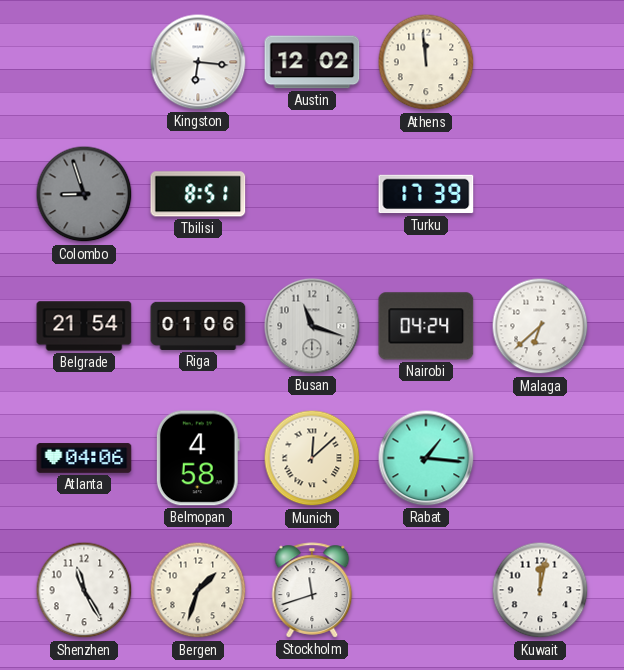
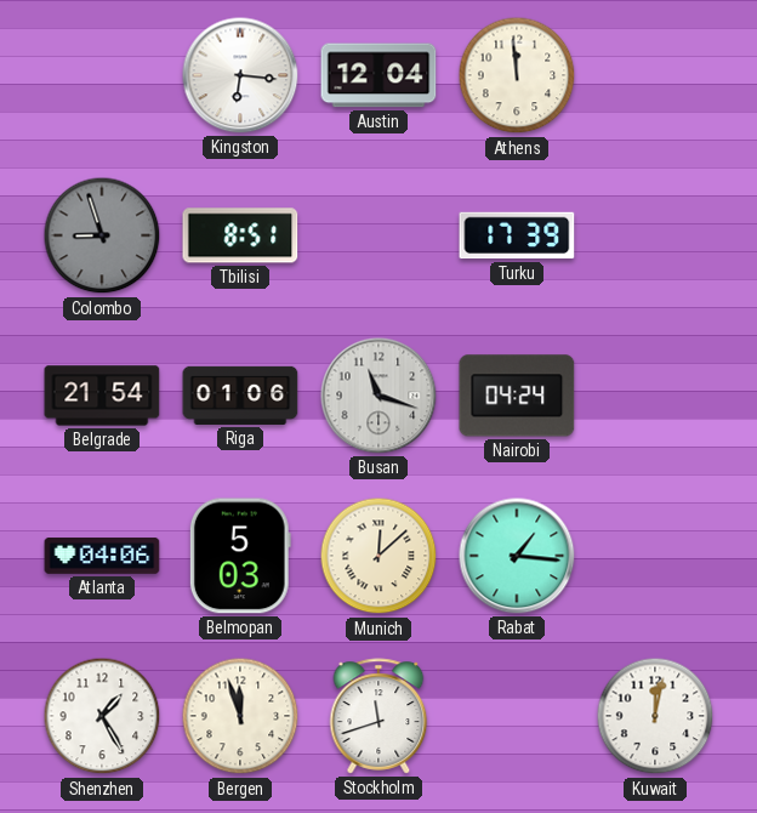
Austin: 12:02 -> 12:04
Malaga: 6:38 -> none
Belmopan: 4:58 -> 5:03
Shenzhen: 11:25 -> 1:25
Bergen: 1:33 -> 11:57
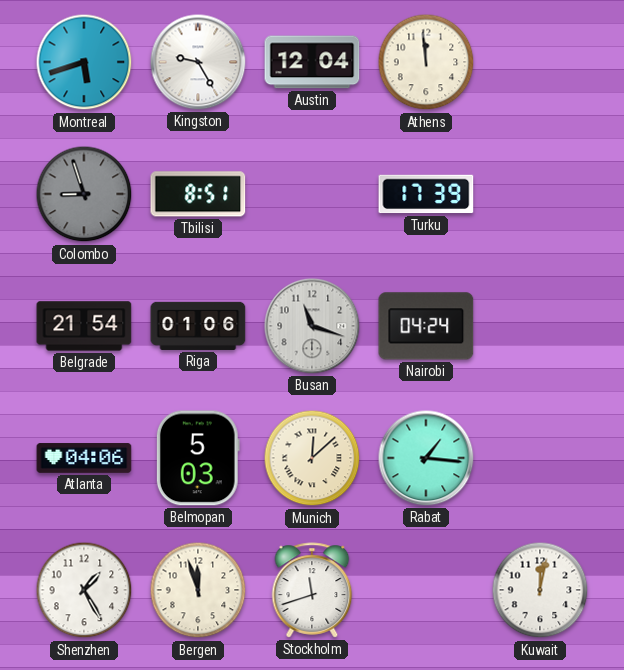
Montreal: none -> 5:42
Kingston: 6:16 -> 9:25
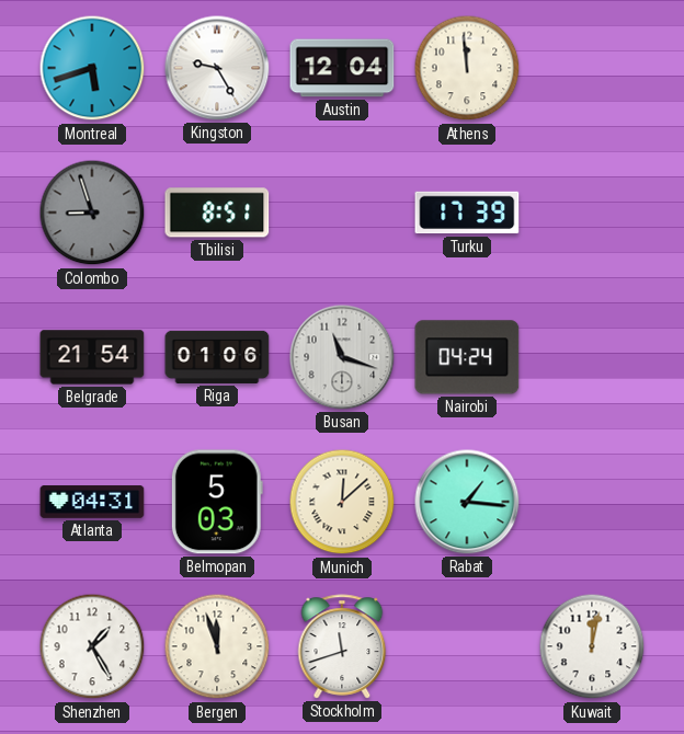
Atlanta: 04:06 -> 04:31
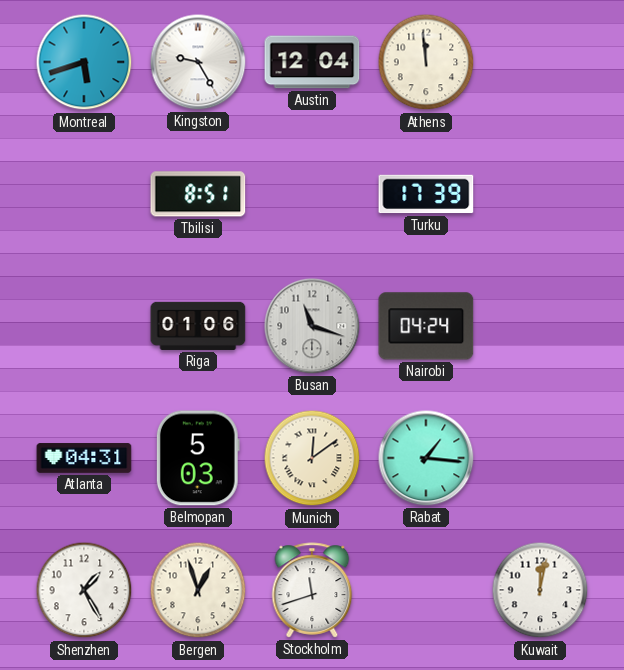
Colombo: 8:57 -> none
Belgrade: 21:54 -> none
Munich: 12:08 -> 12:09
Bergen: 11:57 -> 12:57
